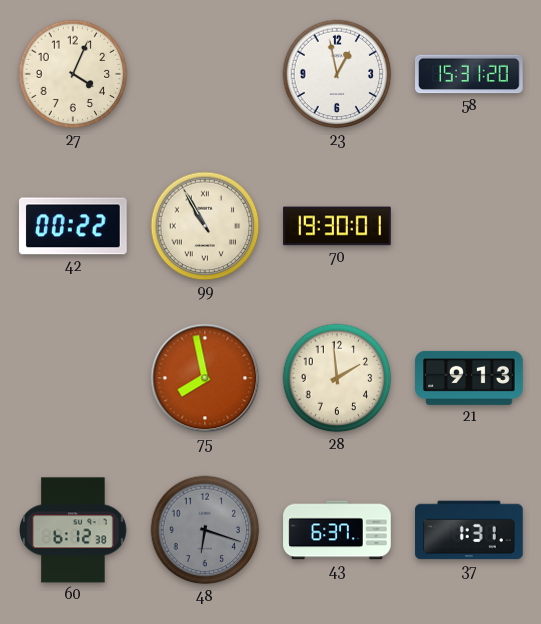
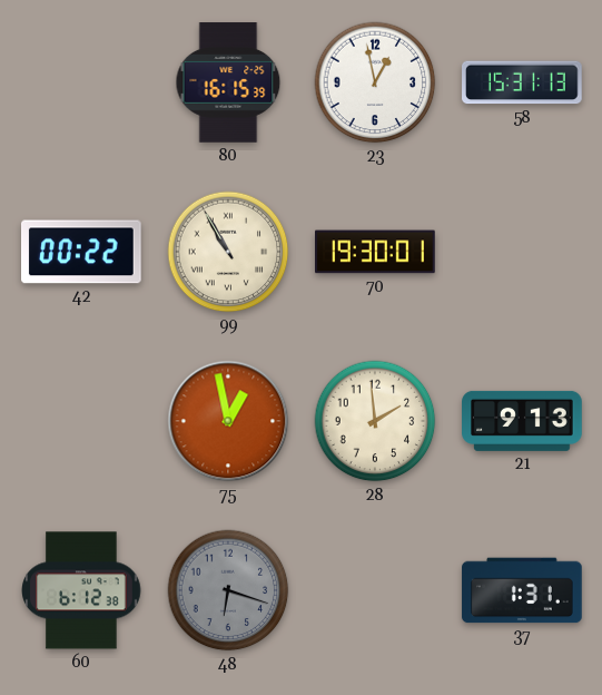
27: 4:04 -> none
80: none -> 16:15
58: 15:31:20 -> 15:31:13
75: 7:58 -> 12:58
43: 6:37 -> none
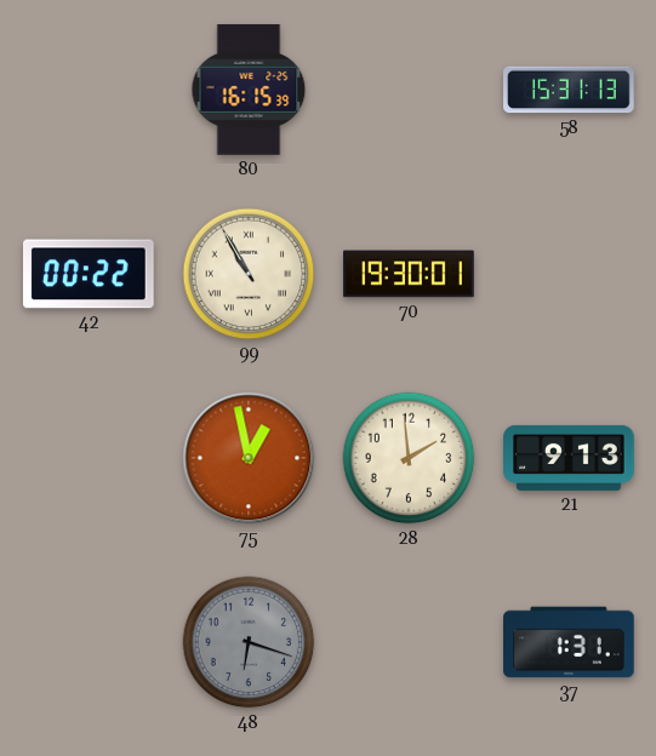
23: 12:58 -> none
60: 6:12 -> none
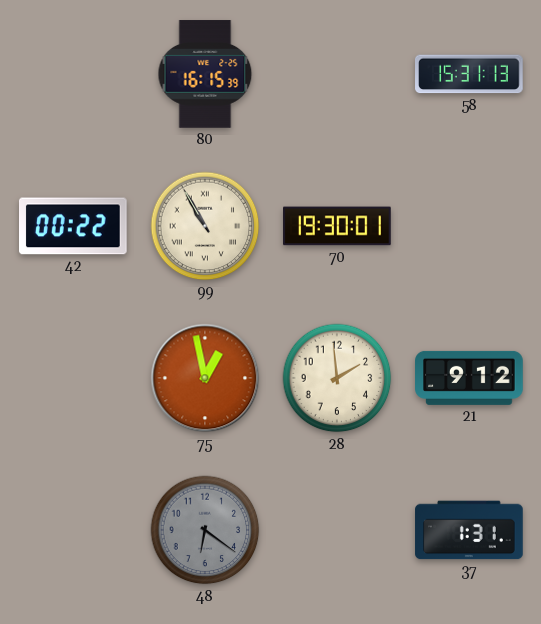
21: 9:13 -> 9:12
48: 6:18 -> 6:21
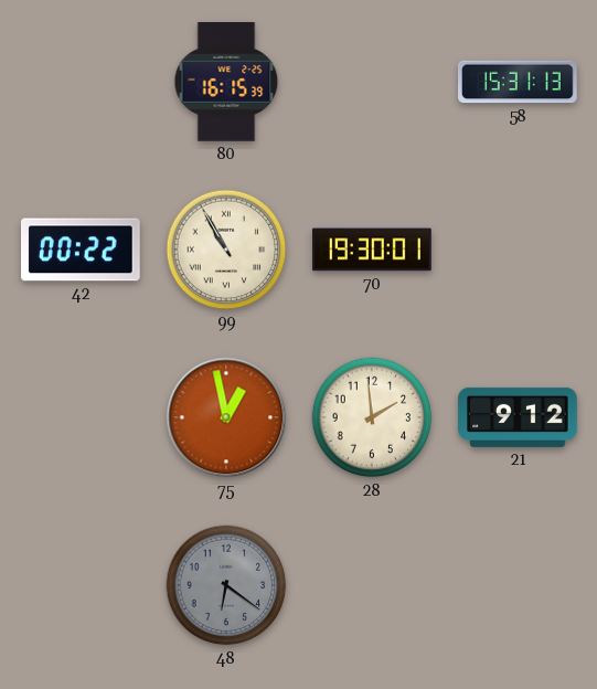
37: 1:31 -> none
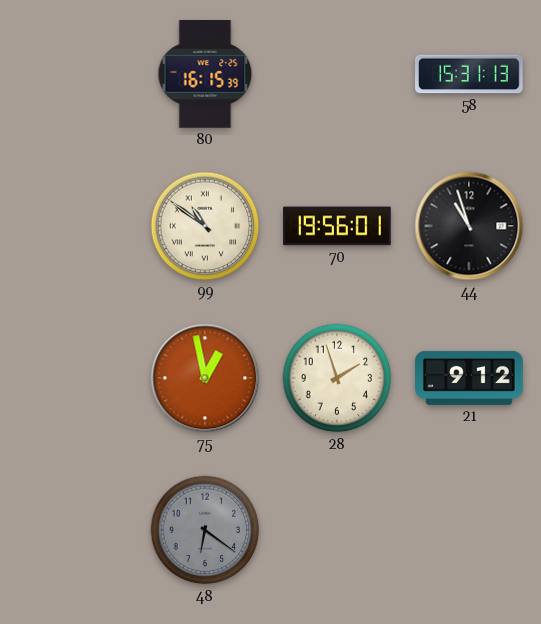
42: 00:22 -> none
99: 10:55 -> 10:51
70: 19:30 -> 19:56
44: none -> 10:57
28: 1:59 -> 1:57
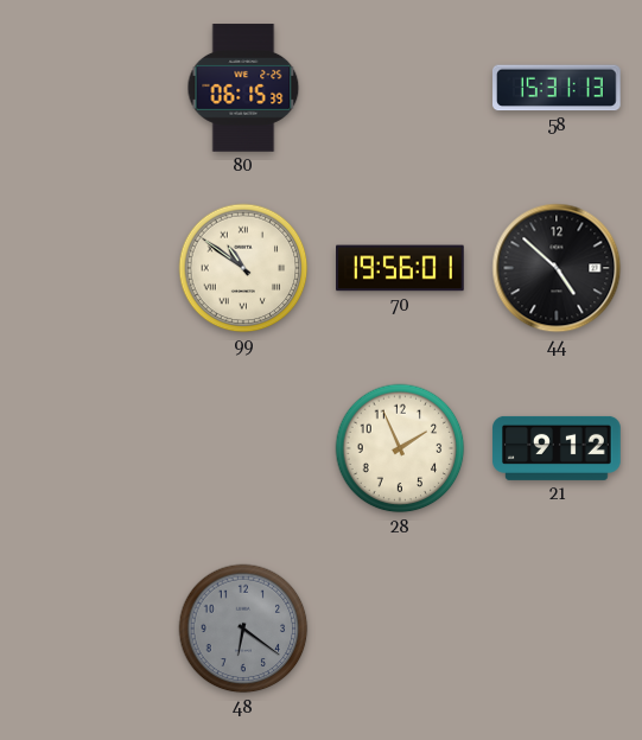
80: 16:15 -> 06:15
44: 10:57 -> 4:52
75: 12:58 -> none
28: 1:57 -> 1:56
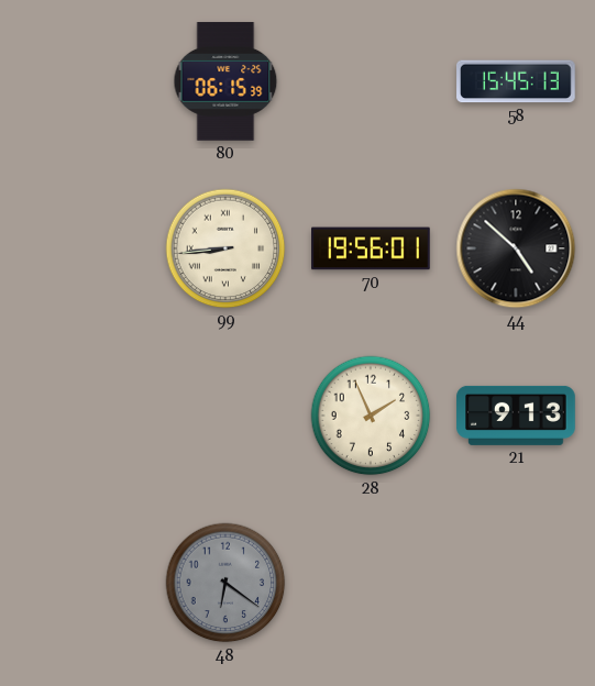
58: 15:31 -> 15:45
99: 10:51 -> 8:44
21: 9:12 -> 9:13
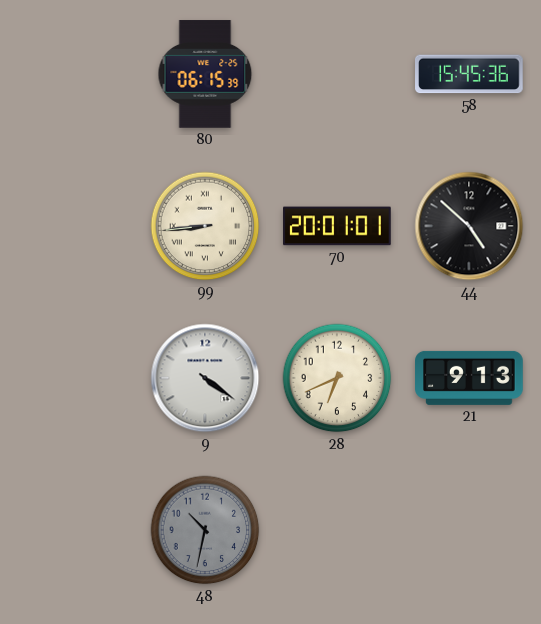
58: 15:45:13 -> 15:45:36
70: 19:56 -> 20:01
9: none -> 4:21
28: 1:56 -> 6:41
48: 6:21 -> 10:32
